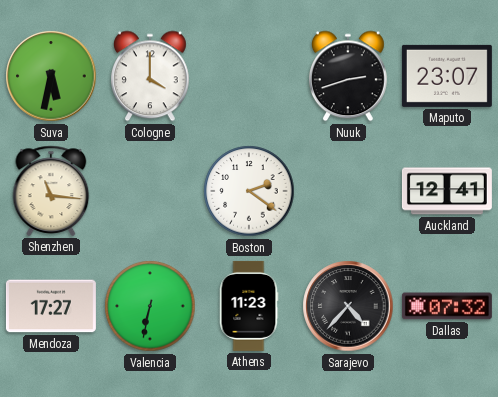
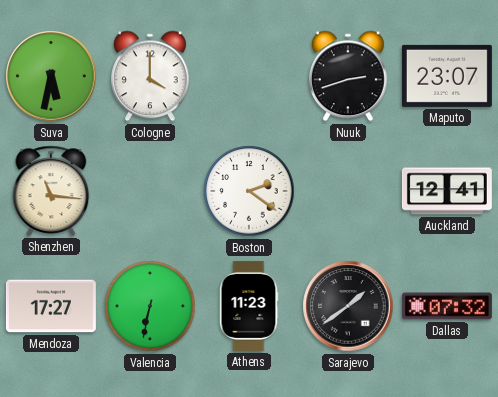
Sarajevo: 4:37 -> 1:39
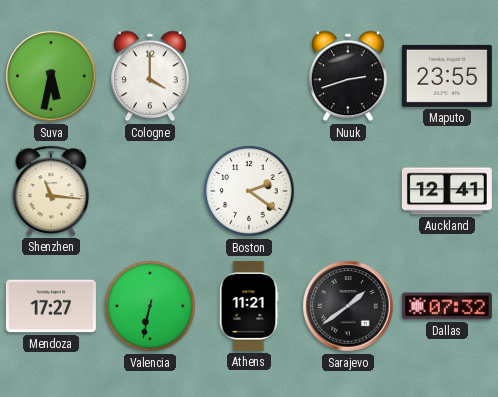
Maputo: 23:07 -> 23:55
Athens: 11:23 -> 11:21
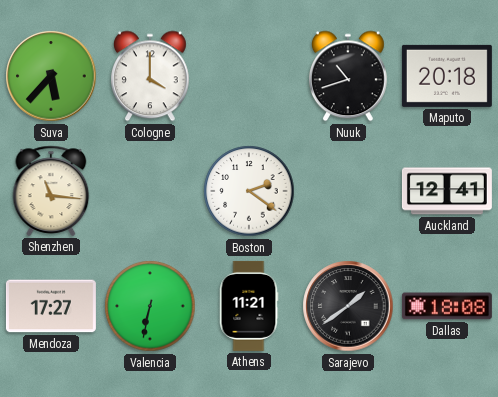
Suva: 5:32 -> 5:37
Nuuk: 2:42 -> 10:42
Maputo: 23:55 -> 20:18
Dallas: 07:32 -> 18:08
